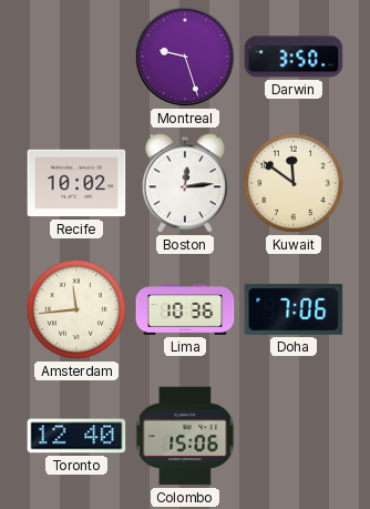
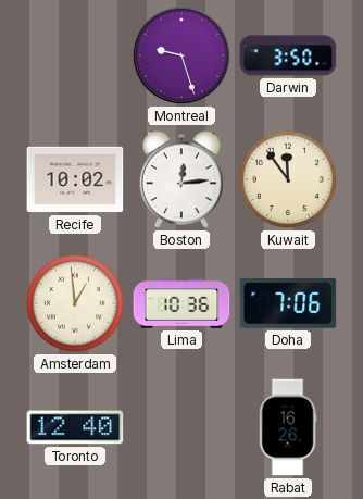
Kuwait: 11:51 -> 11:54
Amsterdam: 11:44 -> 12:59
Colombo: 15:06 -> none
Rabat: none -> 16:26
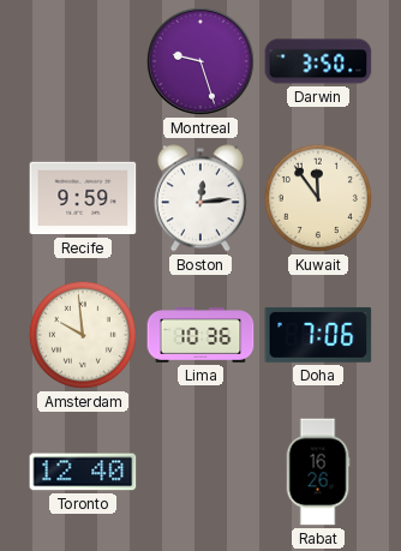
Recife: 10:02 -> 9:59
Amsterdam: 12:59 -> 9:59
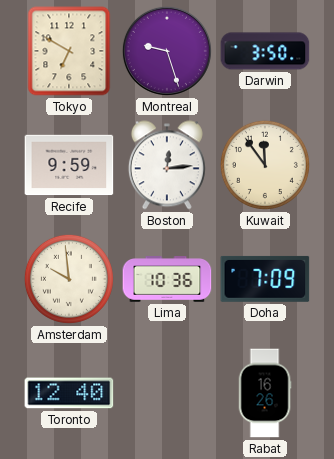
Tokyo: none -> 6:50
Doha: 7:06 -> 7:09
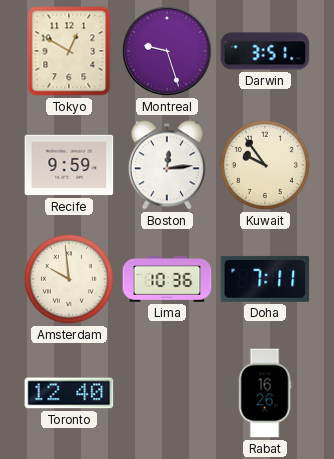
Tokyo: 6:50 -> 12:50
Darwin: 3:50 -> 3:51
Kuwait: 11:54 -> 9:54
Doha: 7:09 -> 7:11
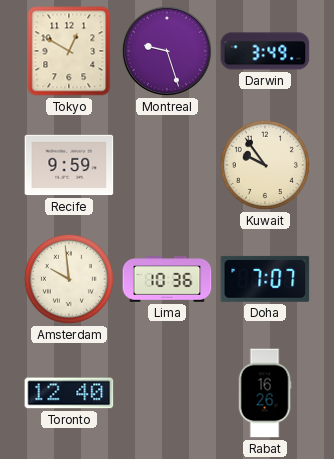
Darwin: 3:51 -> 3:49
Boston: 12:14 -> none
Doha: 7:11 -> 7:07
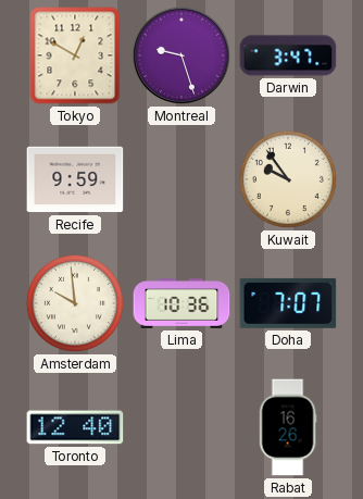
Darwin: 3:49 -> 3:47
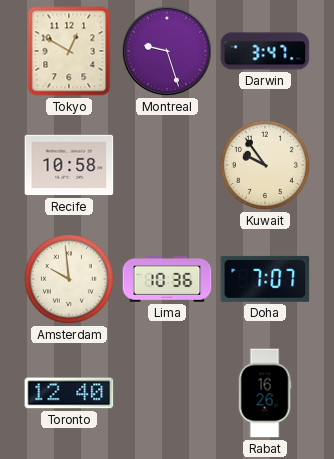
Recife: 9:59 -> 10:58
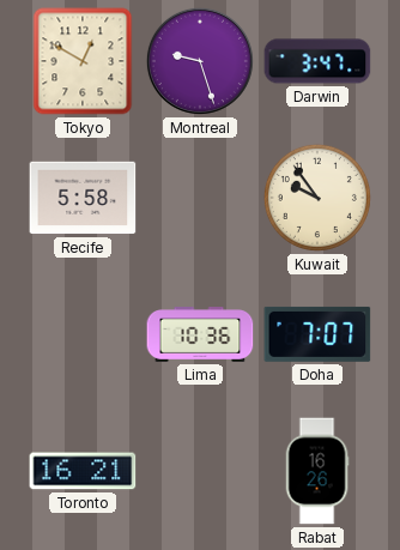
Recife: 10:58 -> 5:58
Amsterdam: 9:59 -> none
Toronto: 12:40 -> 16:21
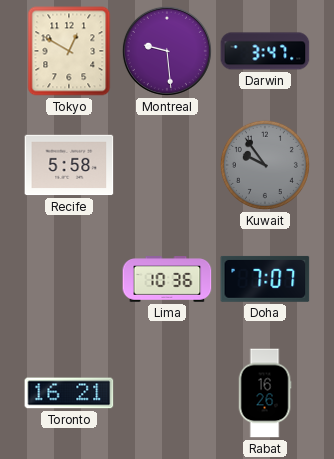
Montreal: 9:27 -> 9:29
Kuwait dial: cream -> grey
